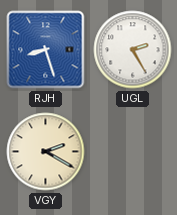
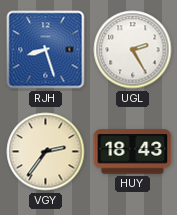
VGY: 2:20 -> 2:36
HUY: none -> 18:43
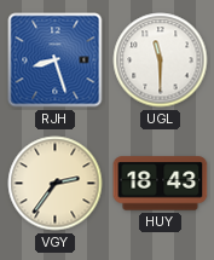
UGL: 2:25 -> 11:30
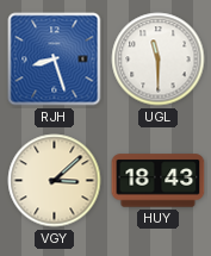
VGY: 2:36 -> 3:08
